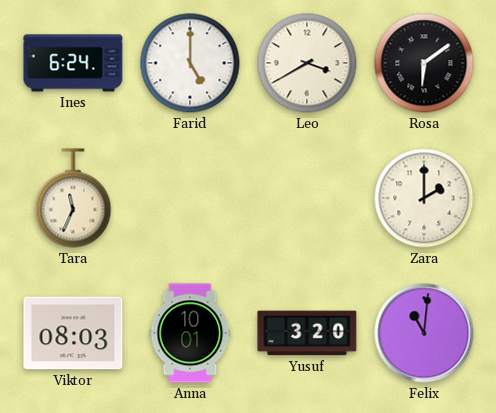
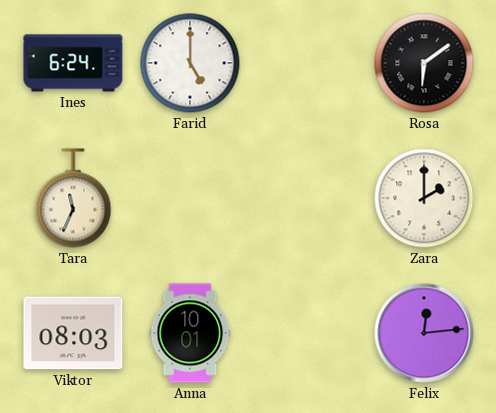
Leo: 3:40 -> none
Yusuf: 3:20 -> none
Felix: 11:01 -> 12:14
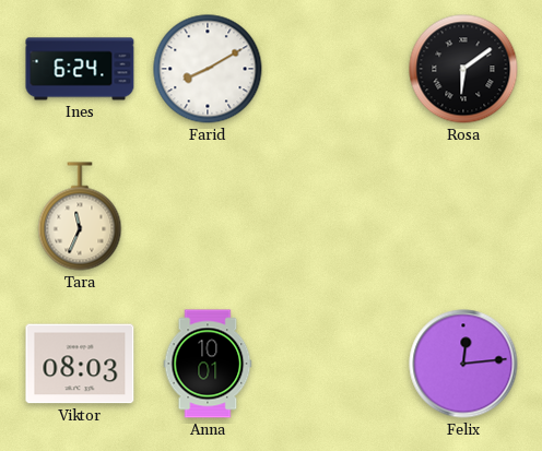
Farid: 5:00 -> 8:10
Zara: 2:00 -> none
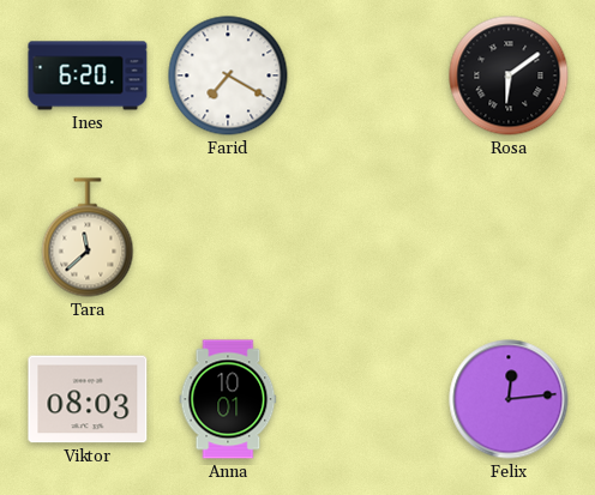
Ines: 6:24 -> 6:20
Farid: 8:10 -> 7:20
Tara: 11:34 -> 11:38
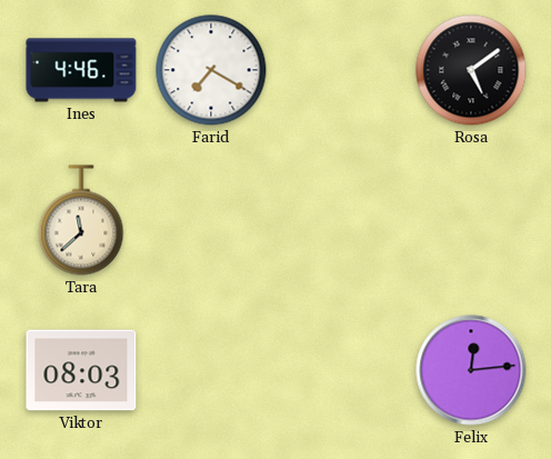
Ines: 6:20 -> 4:46
Rosa: 6:09 -> 5:09
Anna: 10:01 -> none
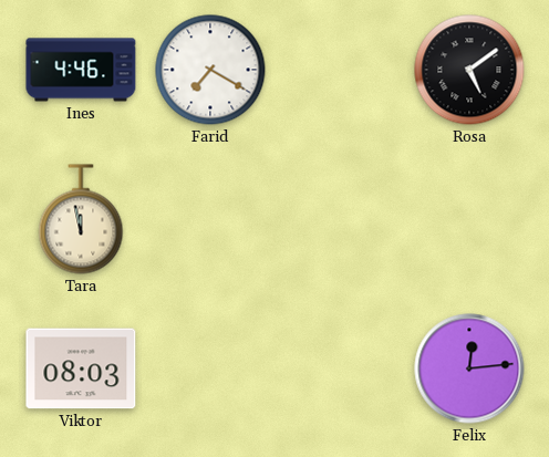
Tara: 11:38 -> 11:58
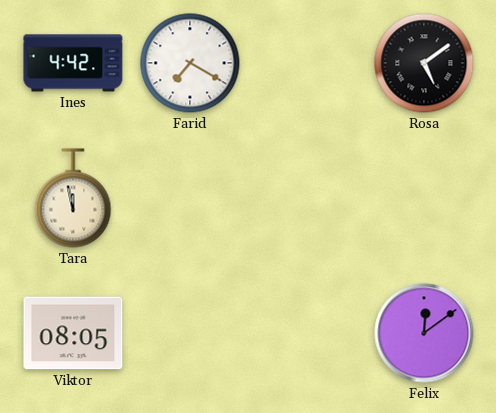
Ines: 4:46 -> 4:42
Viktor: 08:03 -> 08:05
Felix: 12:14 -> 12:09
